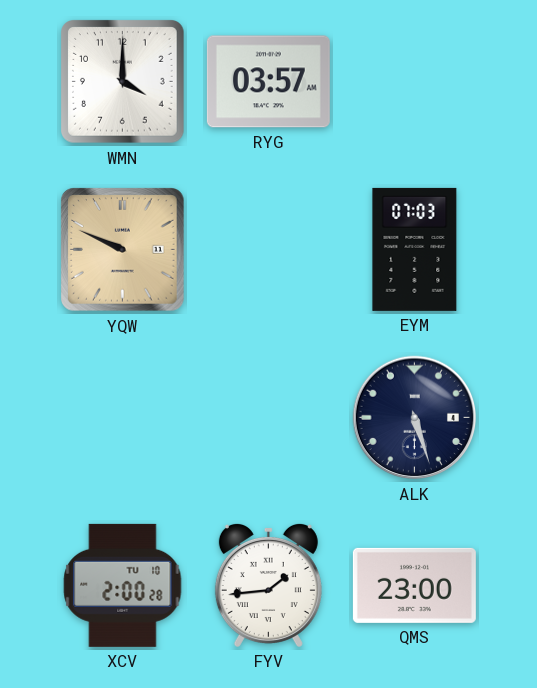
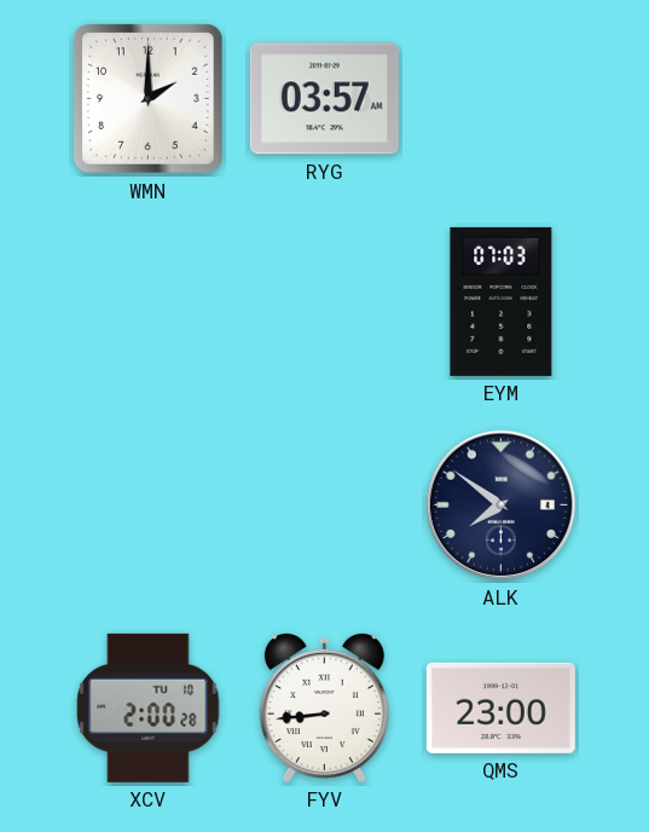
WMN: 4:00 -> 2:00
YQW: 9:49 -> none
ALK: 5:27 -> 7:51
FYV: 1:44 -> 8:44
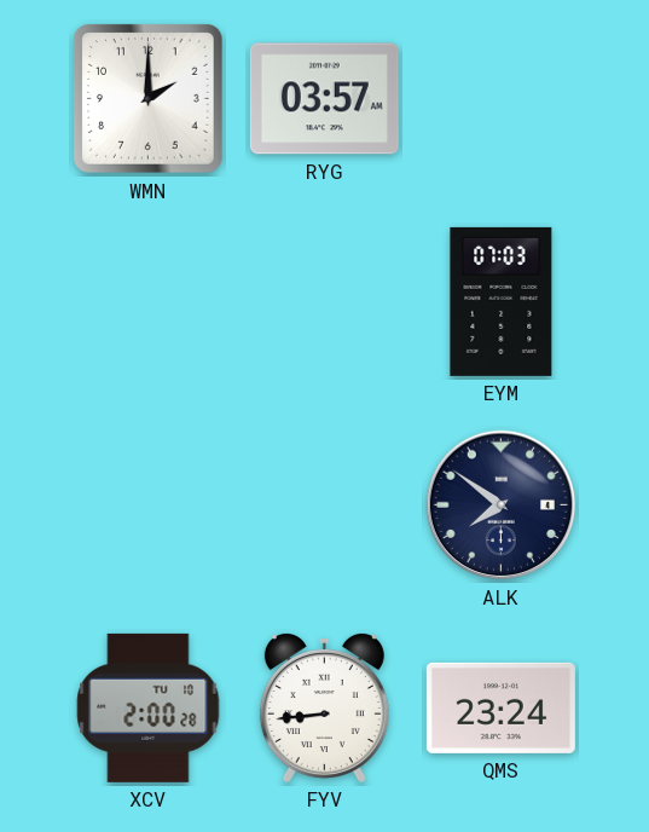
QMS: 23:00 -> 23:24
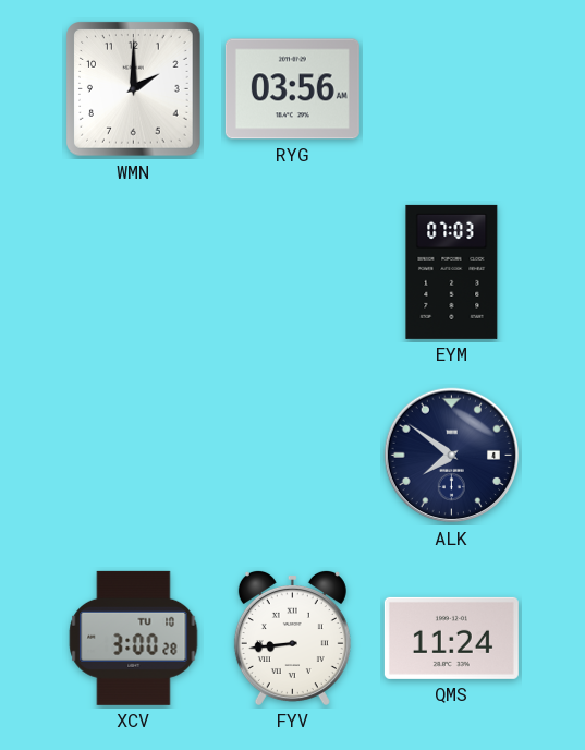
RYG: 03:57 -> 03:56
XCV: 2:00 -> 3:00
QMS: 23:24 -> 11:24
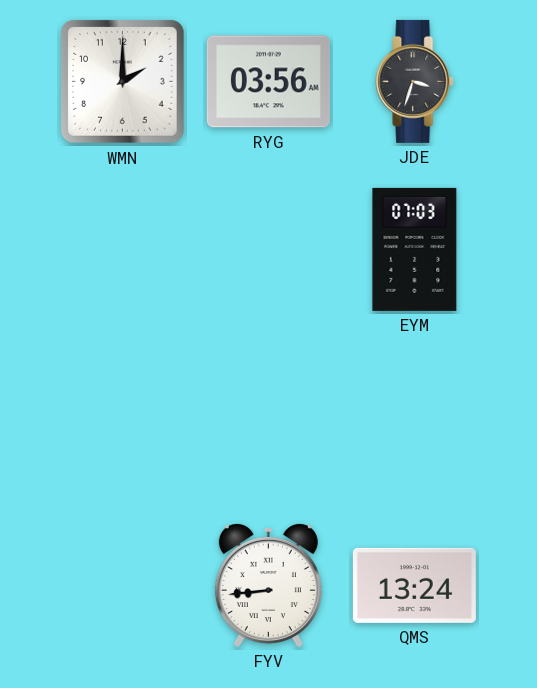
JDE: none -> 3:33
ALK: 7:51 -> none
XCV: 3:00 -> none
QMS: 11:24 -> 13:24
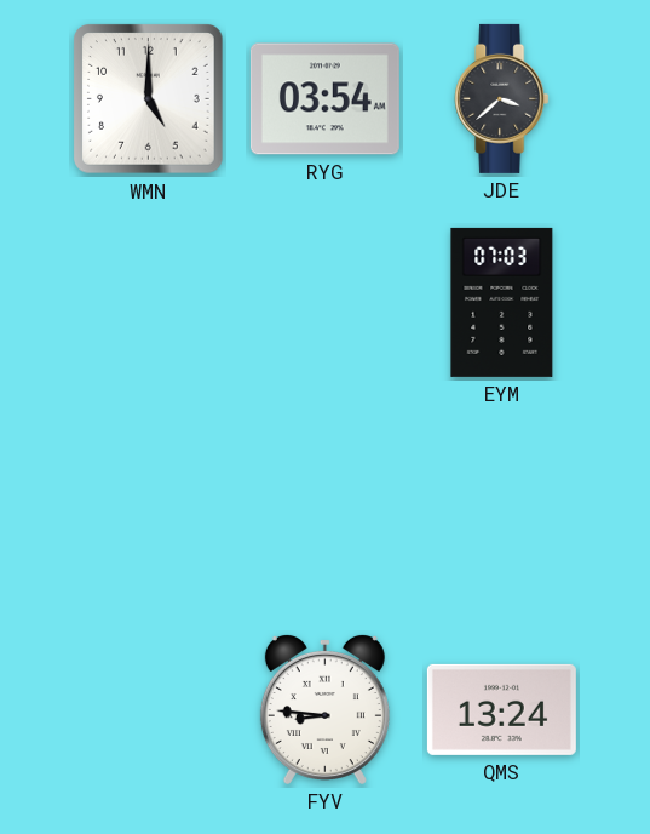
WMN: 2:00 -> 5:00
RYG: 03:56 -> 03:54
JDE: 3:33 -> 3:38
FYV: 8:44 -> 8:46
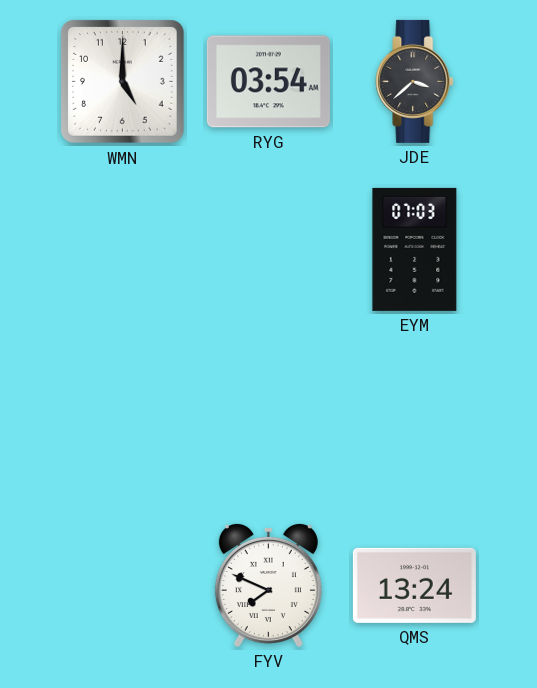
FYV: 8:46 -> 7:49
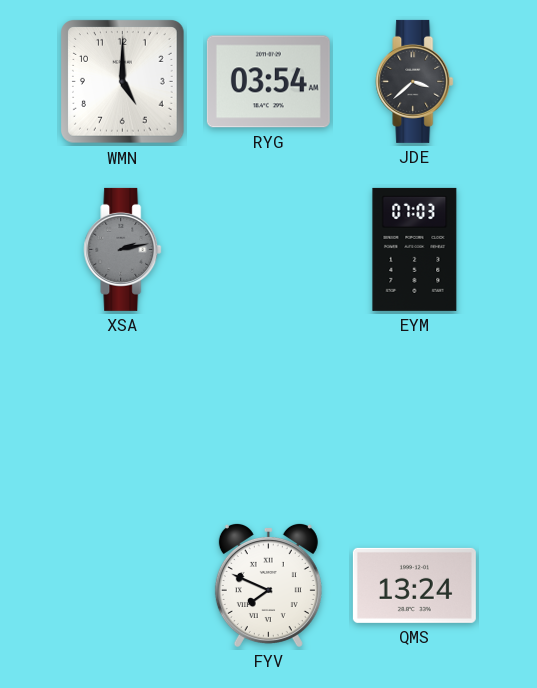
XSA: none -> 2:13
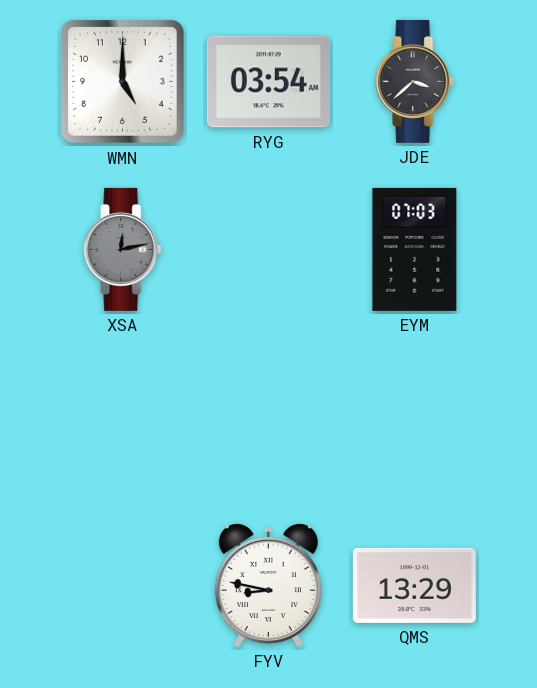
XSA: 2:13 -> 12:13
FYV: 7:49 -> 8:47
QMS: 13:24 -> 13:29
